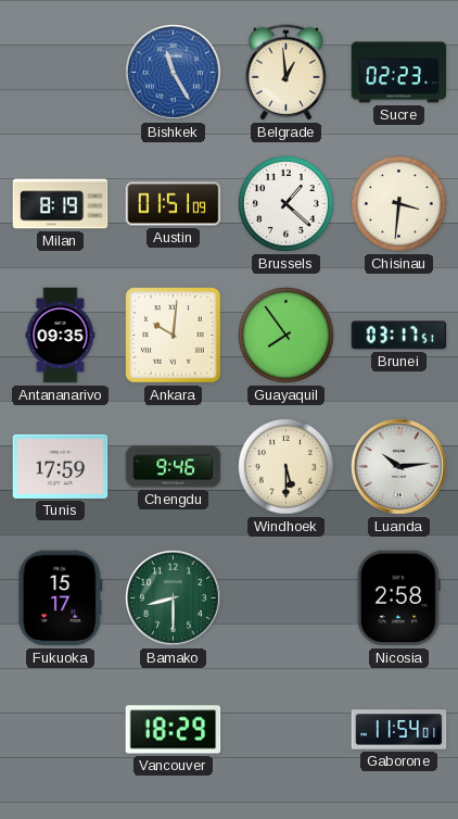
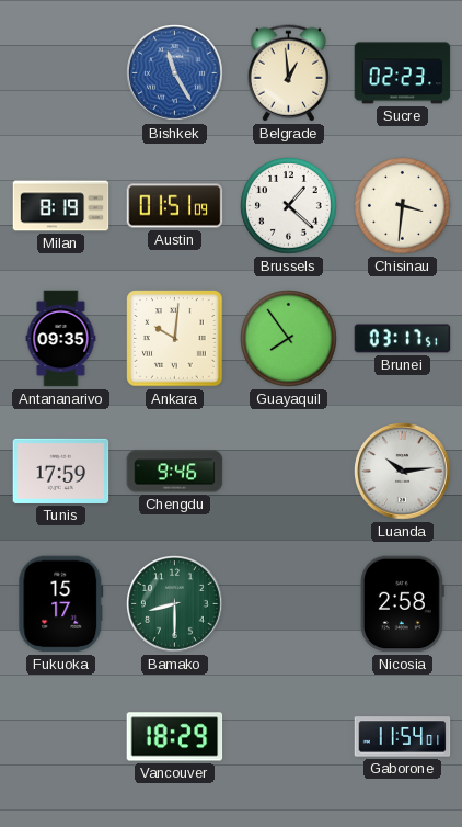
Windhoek: 5:30 -> none
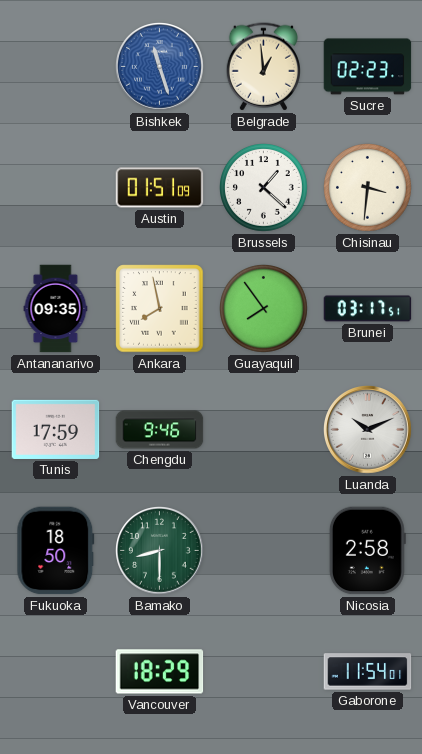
Bishkek: 11:25 -> 11:27
Milan: 8:19 -> none
Ankara: 10:01 -> 7:58
Luanda: 10:14 -> 10:11
Fukuoka: 15:17 -> 18:50
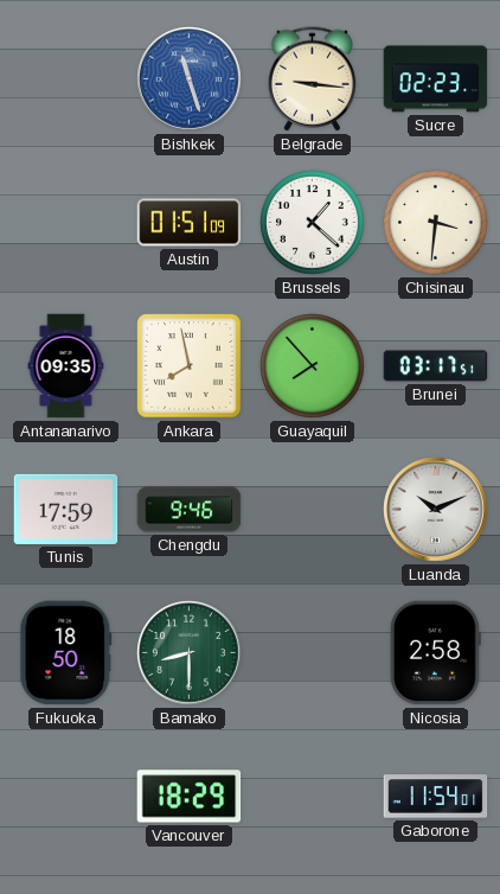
Belgrade: 12:59 -> 9:16
Guayaquil: 7:54 -> 7:53
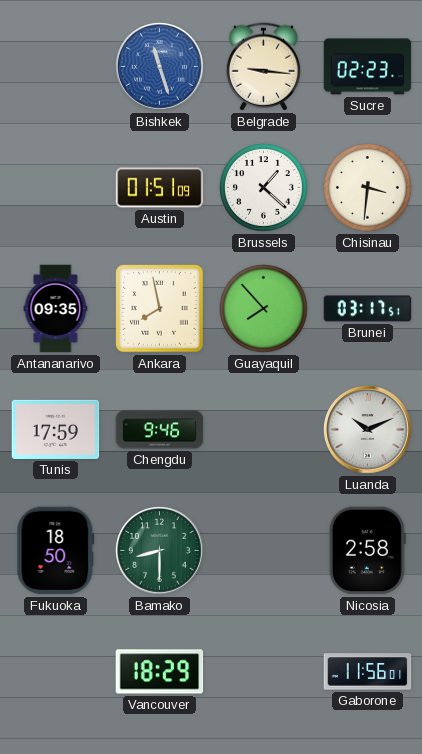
Gaborone: 11:54 -> 11:56
